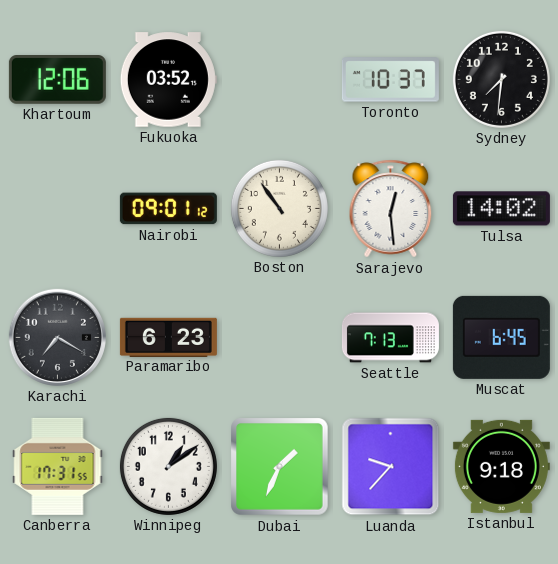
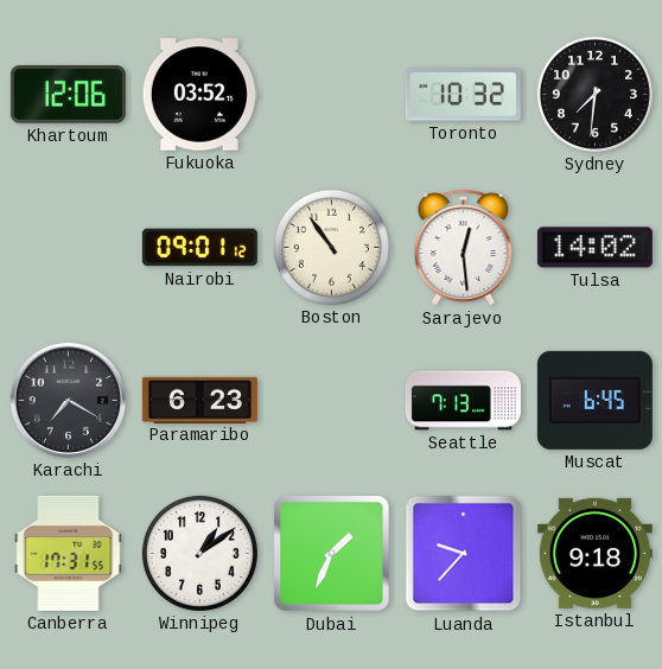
Toronto: 10:37 -> 10:32
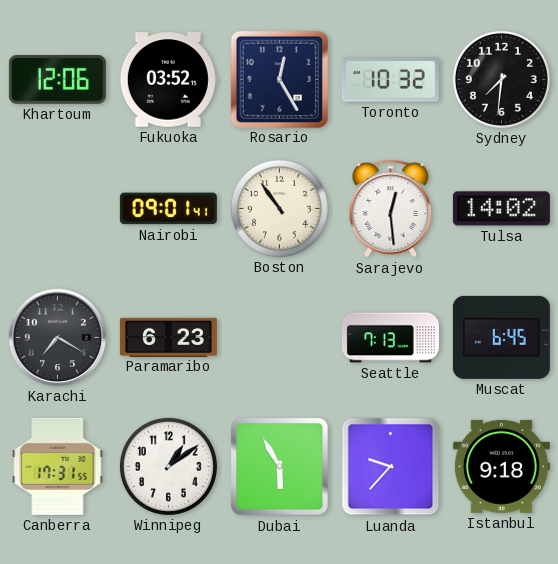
Rosario: none -> 12:25
Nairobi: 09:01:12 -> 09:01:41
Dubai: 1:34 -> 5:55
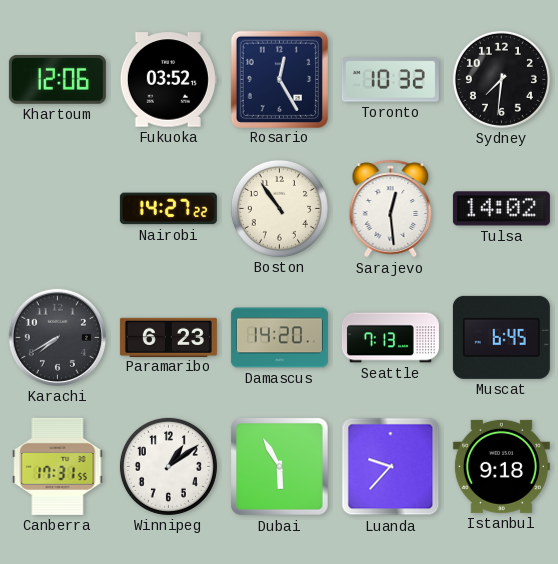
Nairobi: 09:01 -> 14:27
Karachi: 7:20 -> 7:40
Damascus: none -> 14:20
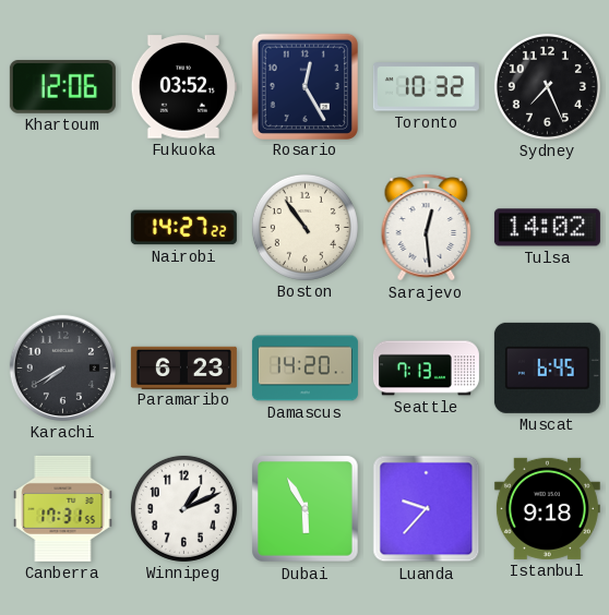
Sydney: 7:31 -> 7:26
Winnipeg: 1:09 -> 1:11
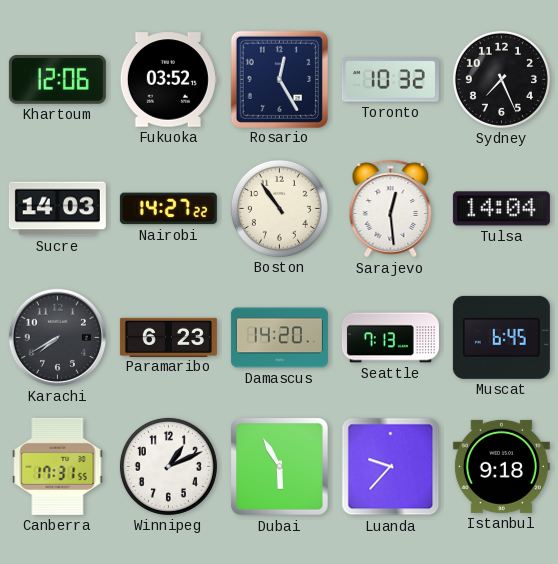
Sucre: none -> 14:03
Tulsa: 14:02 -> 14:04
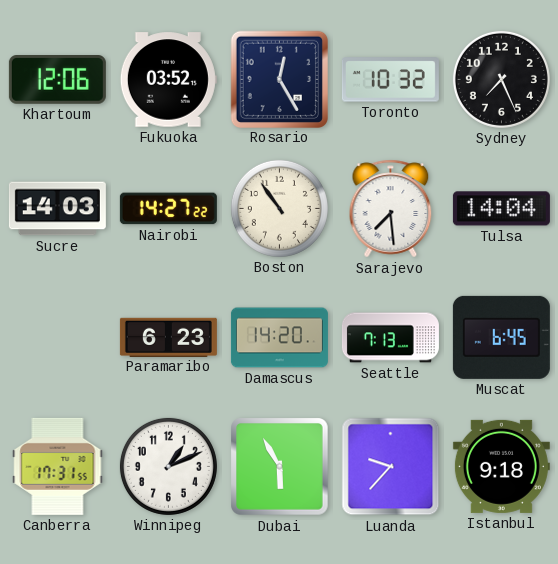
Sarajevo: 12:29 -> 7:29
Karachi: 7:40 -> none
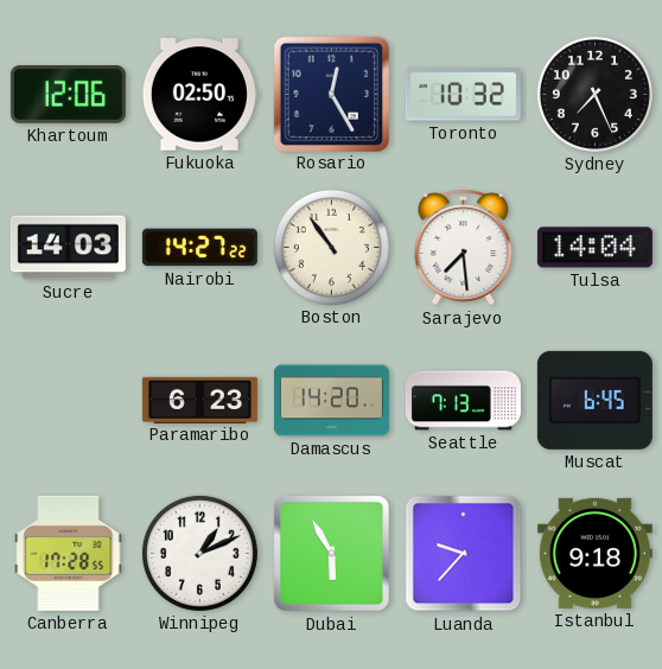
Fukuoka: 03:52 -> 02:50
Canberra: 17:31 -> 17:28
